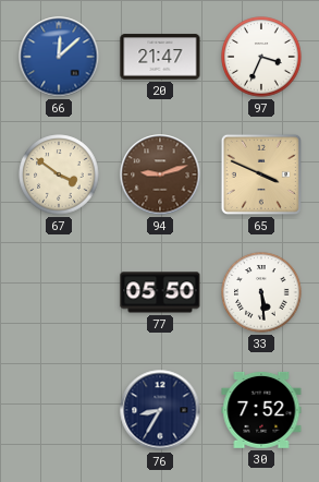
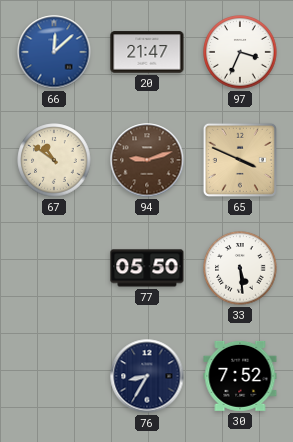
67: 3:51 -> 10:51
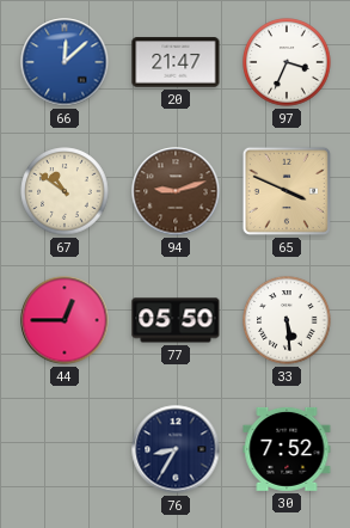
44: none -> 12:45
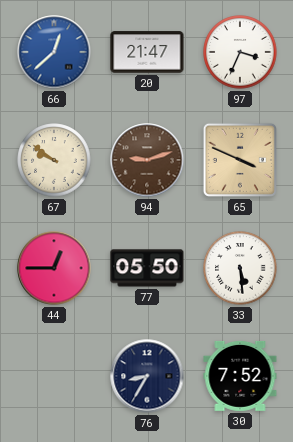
66: 12:08 -> 12:38
67: 10:51 -> 9:51
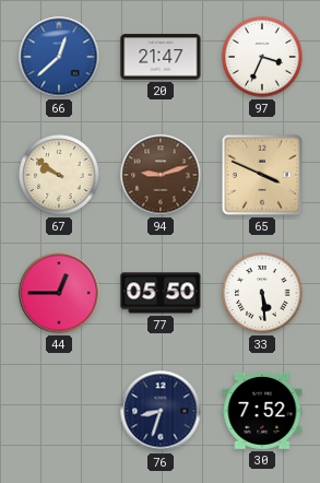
76: 8:35 -> 8:33
